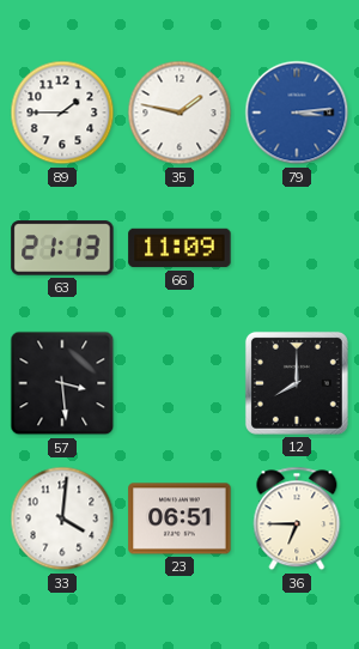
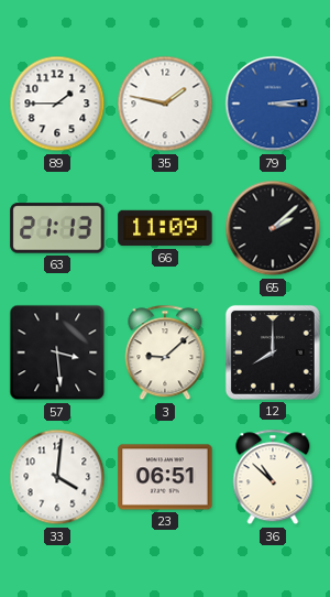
65: none -> 2:08
3: none -> 9:08
36: 6:45 -> 10:52
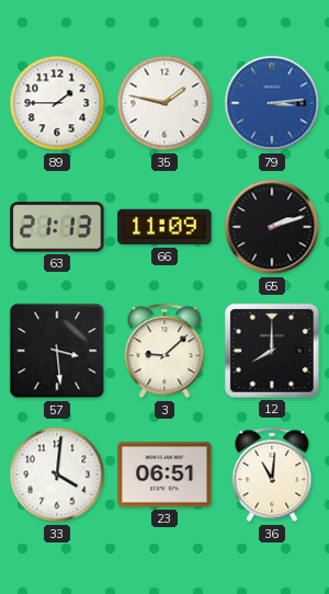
65: 2:08 -> 2:12
36: 10:52 -> 11:01
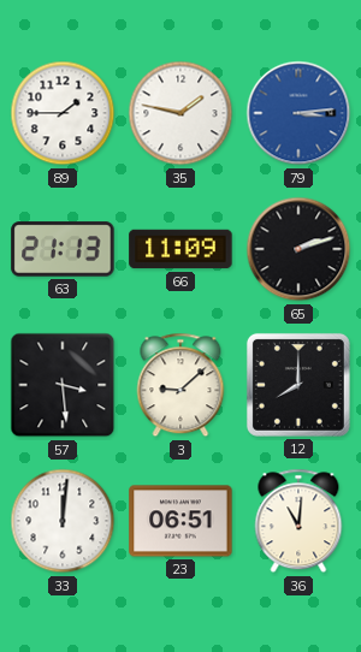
33: 4:01 -> 12:01
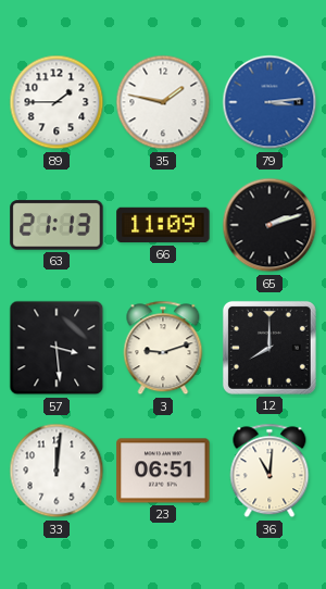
3: 9:08 -> 9:12
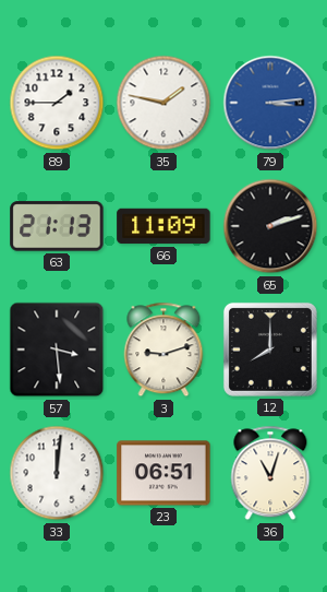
36: 11:01 -> 11:03
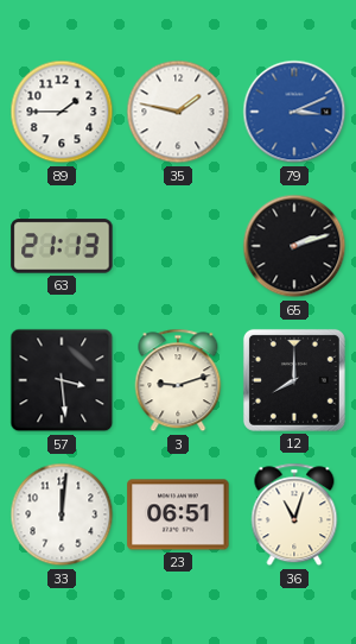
79: 3:14 -> 3:11
66: 11:09 -> none
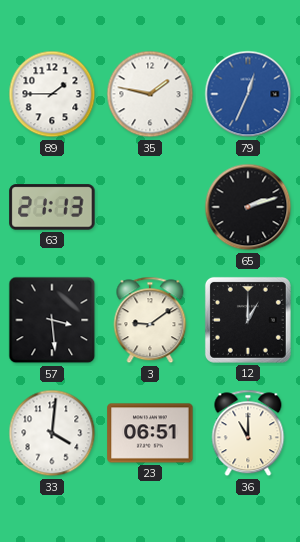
79: 3:11 -> 12:34
3: 9:12 -> 9:09
12: 8:00 -> 1:00
33: 12:01 -> 4:01
36: 11:03 -> 11:00
